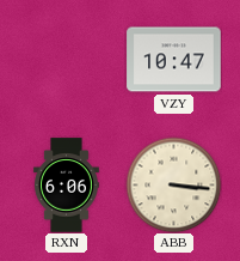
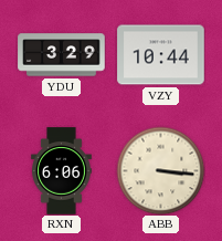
YDU: none -> 3:29
VZY: 10:47 -> 10:44
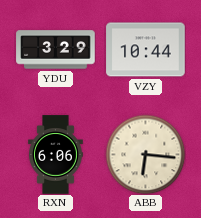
ABB: 3:16 -> 6:16
